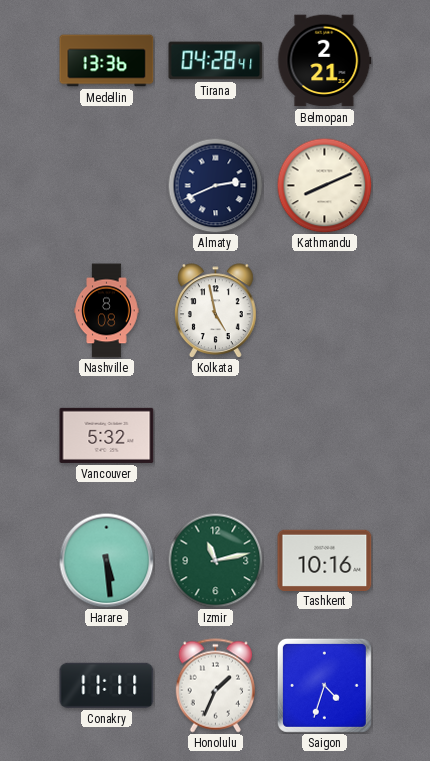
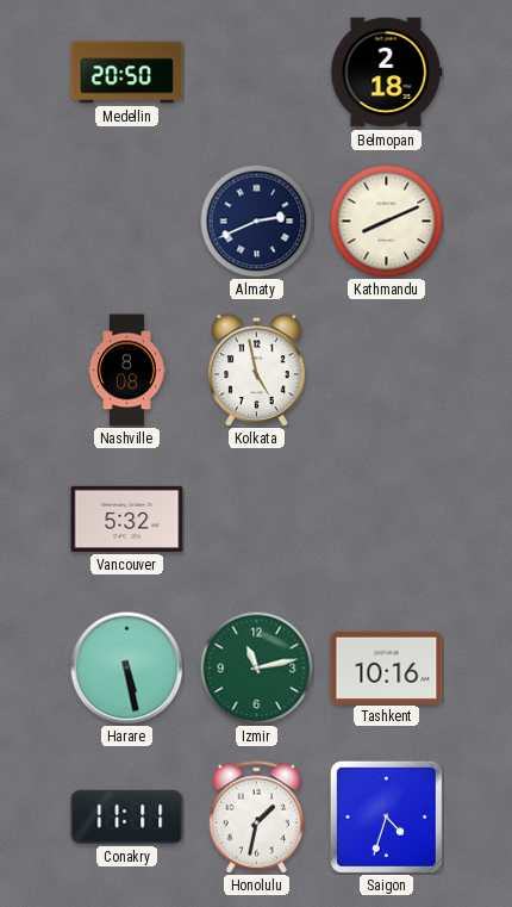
Medellin: 13:36 -> 20:50
Tirana: 04:28 -> none
Belmopan: 2:21 -> 2:18
Harare: 5:29 -> 5:28
Honolulu: 1:34 -> 1:32
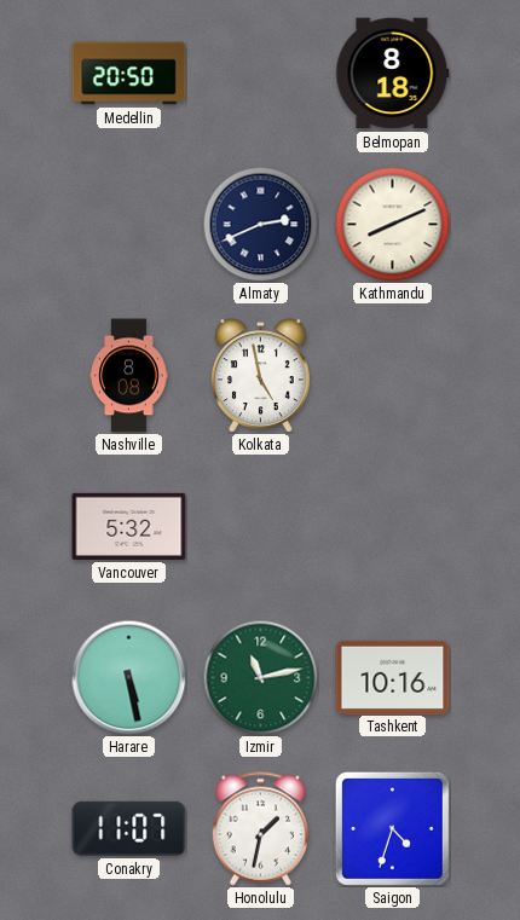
Belmopan: 2:18 -> 8:18
Conakry: 11:11 -> 11:07
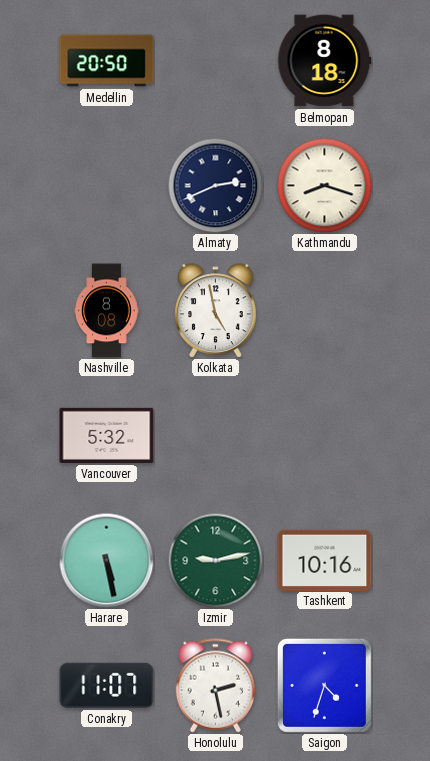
Kathmandu: 8:11 -> 8:18
Izmir: 11:13 -> 9:13
Honolulu: 1:32 -> 2:28
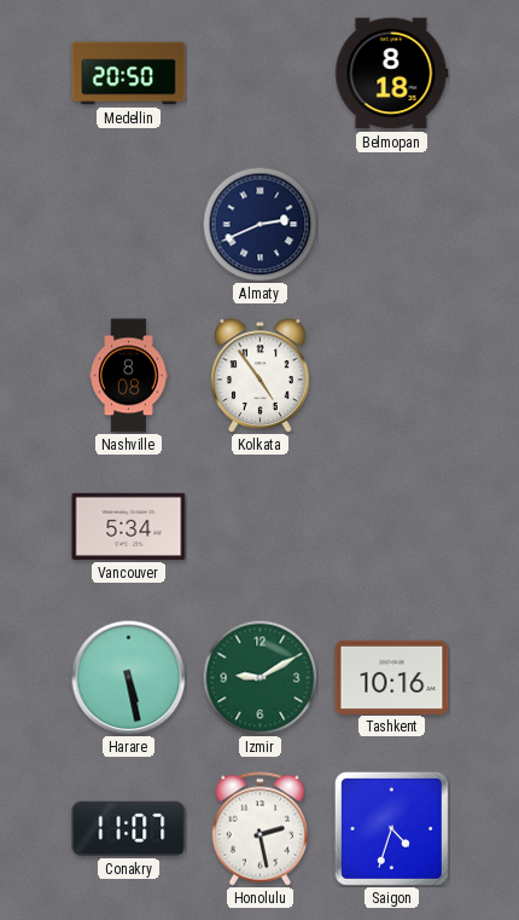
Kathmandu: 8:18 -> none
Kolkata: 4:58 -> 4:54
Vancouver: 5:32 -> 5:34
Izmir: 9:13 -> 9:10
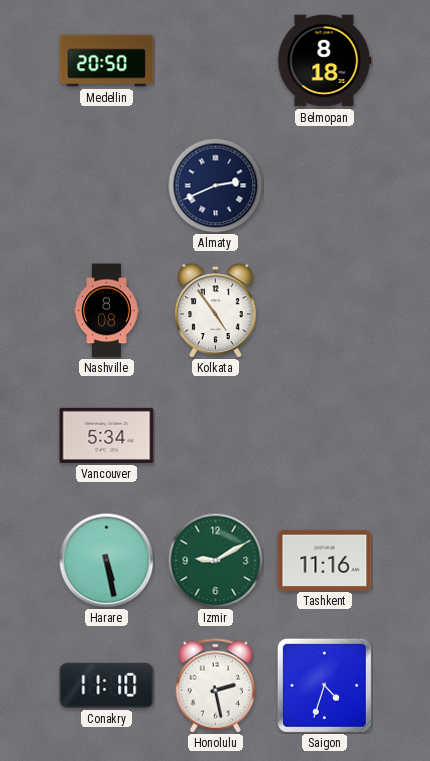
Tashkent: 10:16 -> 11:16
Conakry: 11:07 -> 11:10
